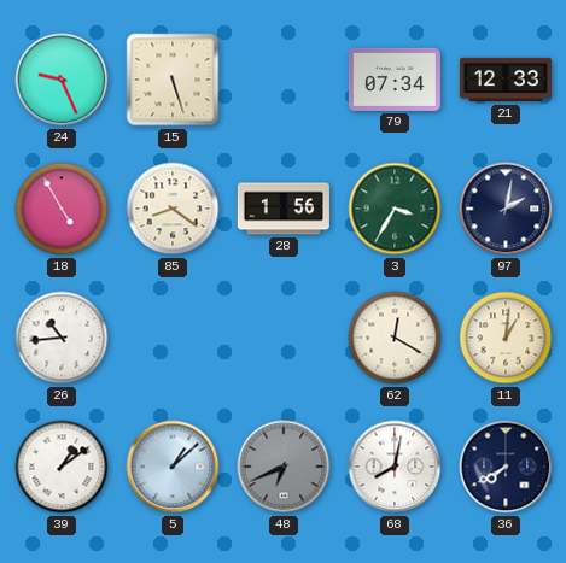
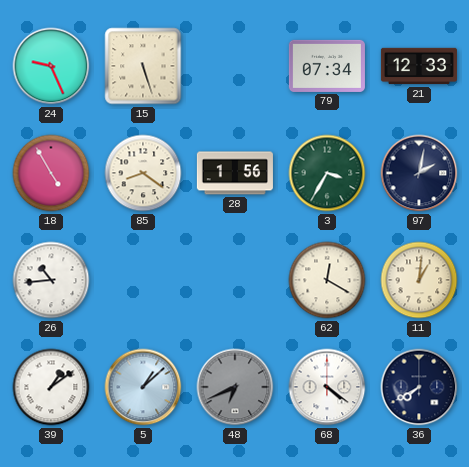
68: 8:02 -> 4:21
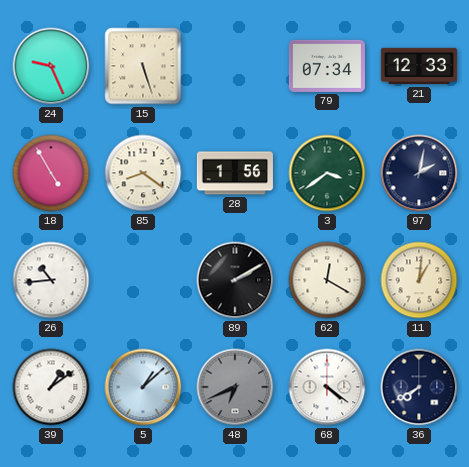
3: 3:35 -> 3:39
89: none -> 2:10
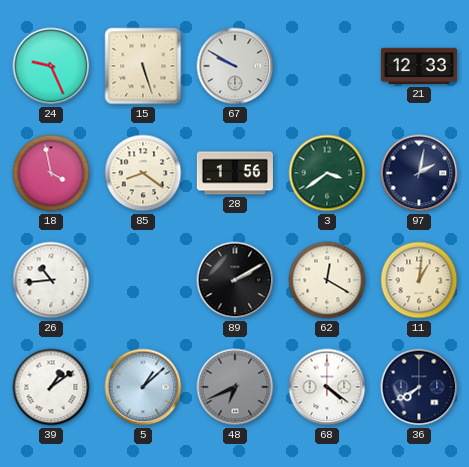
67: none -> 9:50
79: 07:34 -> none
18: 4:55 -> 3:58
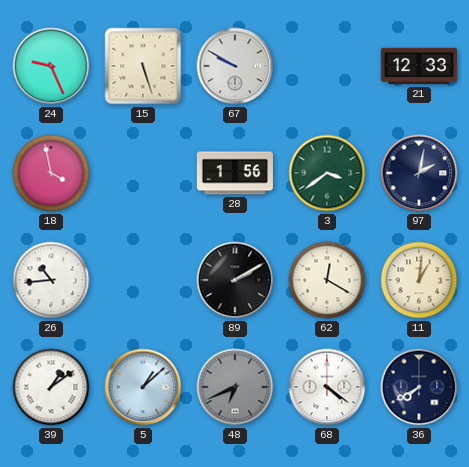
85: 8:21 -> none
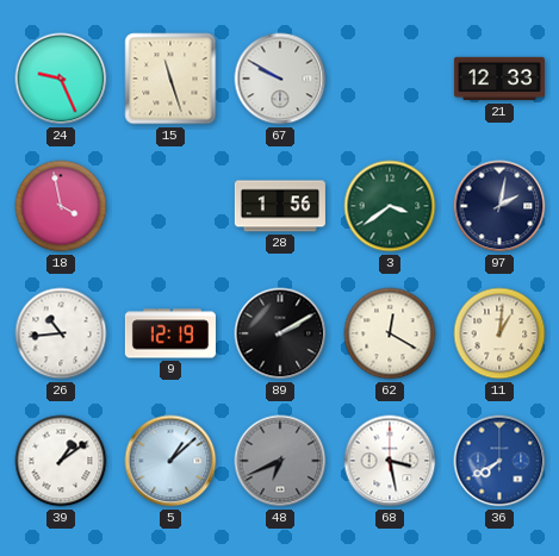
15: 5:27 -> 11:27
9: none -> 12:19
68: 4:21 -> 3:28
36 dial: navy -> blue
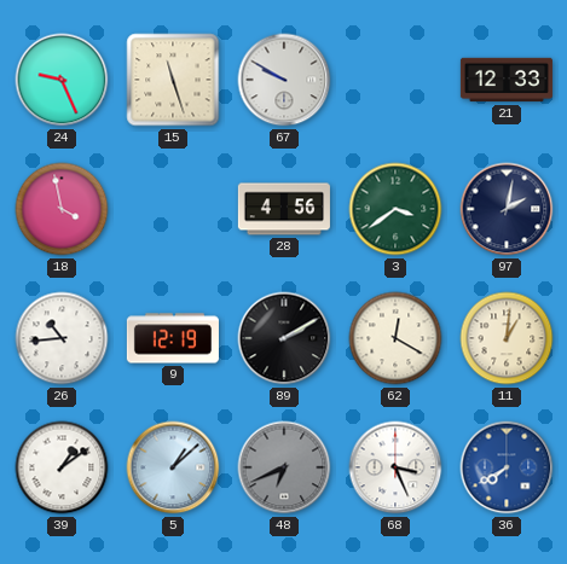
28: 1:56 -> 4:56
68: 3:28 -> 3:26
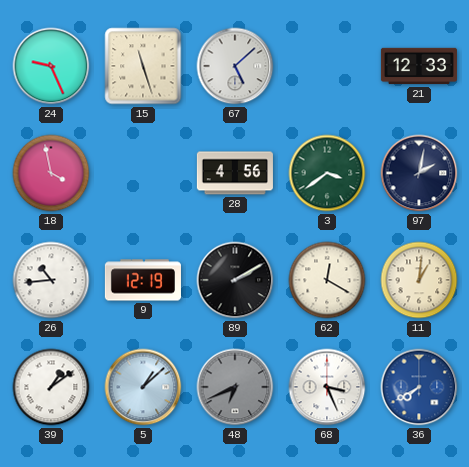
67: 9:50 -> 5:08
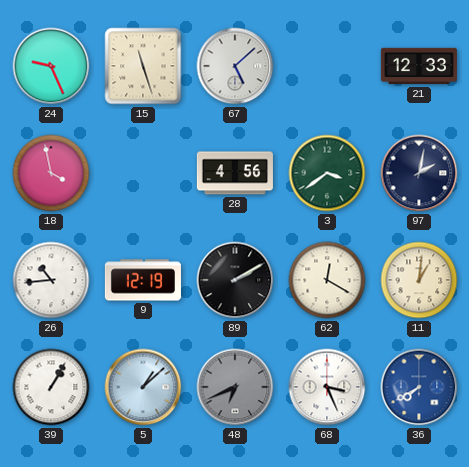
39: 1:09 -> 1:05
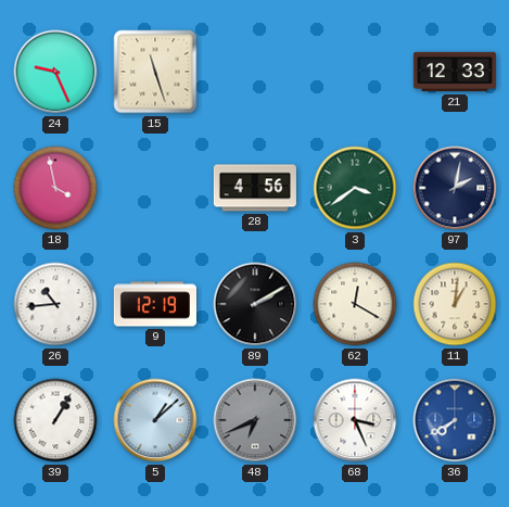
67: 5:08 -> none
